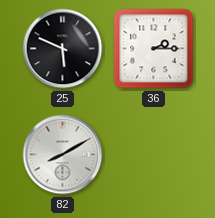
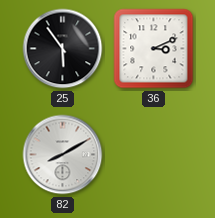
25: 5:49 -> 5:54
36: 2:15 -> 3:11
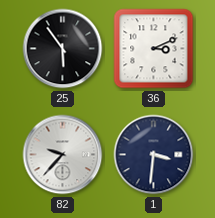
82: 8:10 -> 9:37
1: none -> 3:31
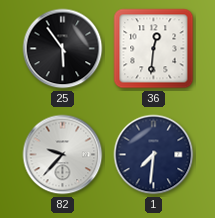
36: 3:11 -> 12:31
1: 3:31 -> 7:31
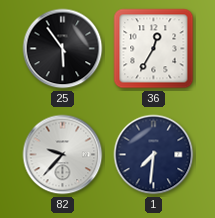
36: 12:31 -> 12:35
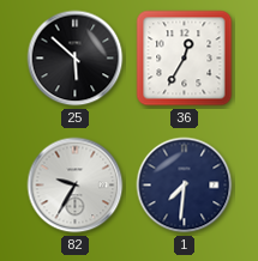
25: 5:54 -> 5:52
82: 9:37 -> 9:35
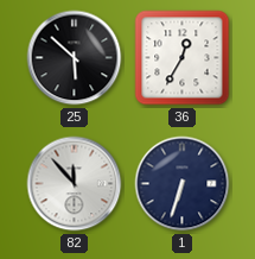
82: 9:35 -> 11:53
1: 7:31 -> 6:33
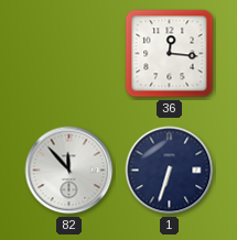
25: 5:52 -> none
36: 12:35 -> 12:16
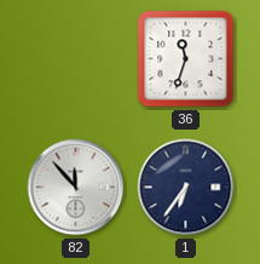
36: 12:16 -> 11:33
1: 6:33 -> 6:36
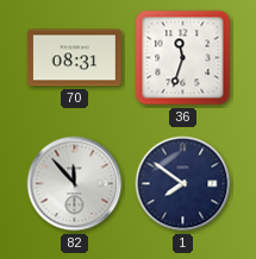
70: none -> 08:31
1: 6:36 -> 7:51
